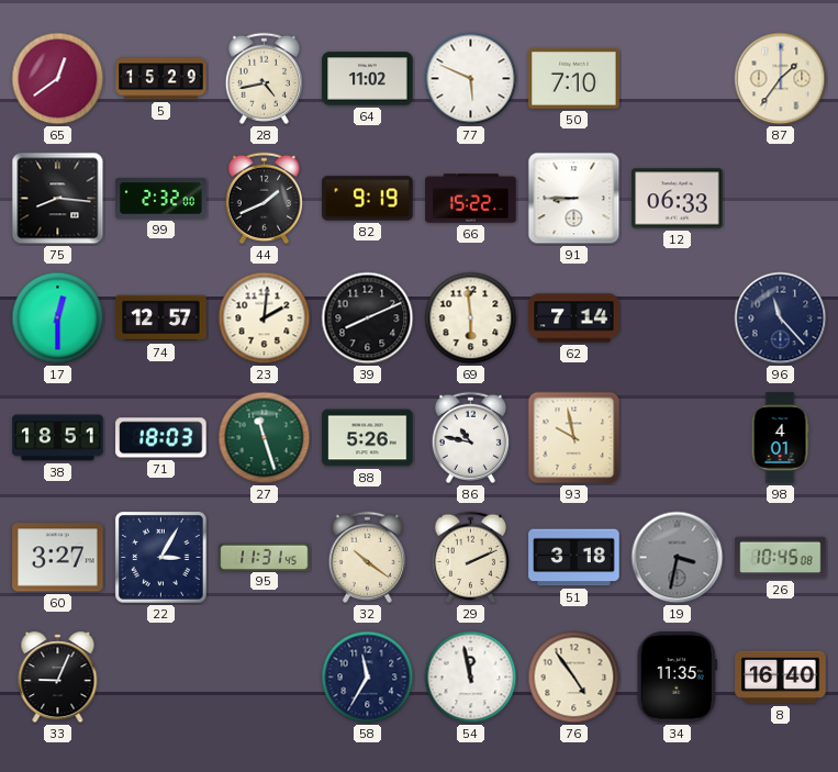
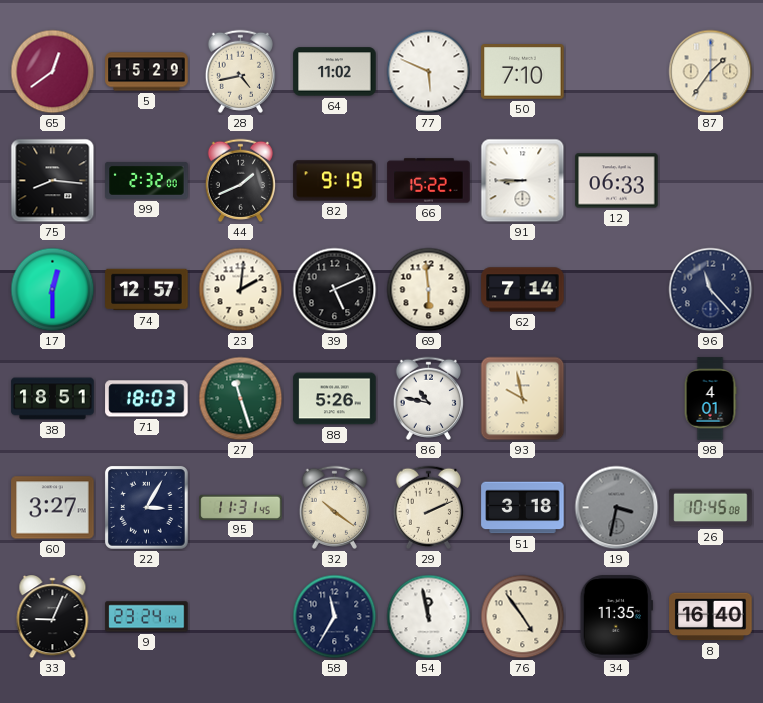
39: 8:11 -> 5:11
9: none -> 23:24
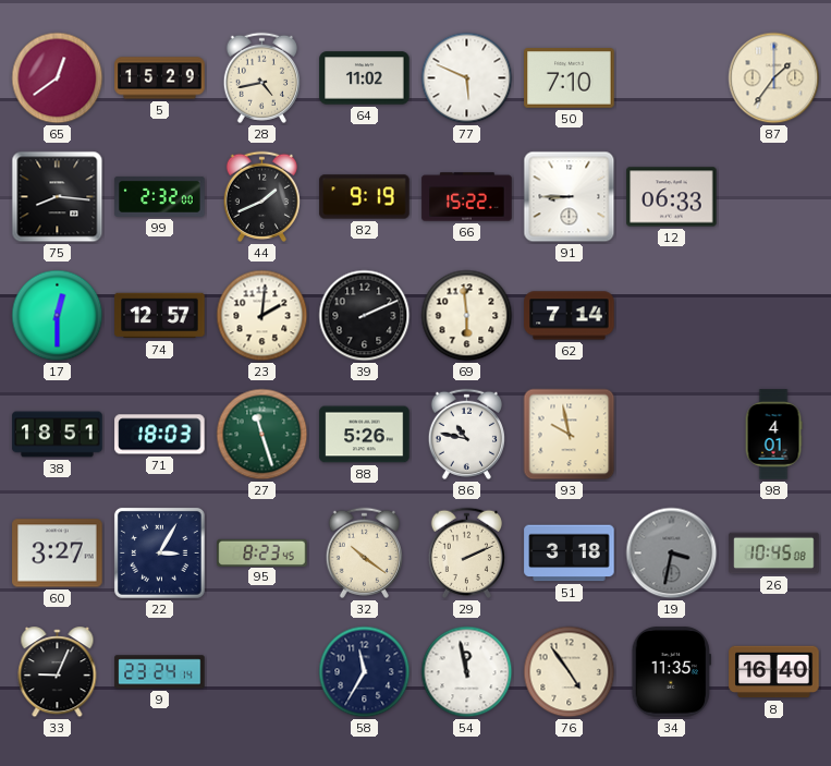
39: 5:11 -> 2:11
96: 11:23 -> none
95: 11:31 -> 8:23
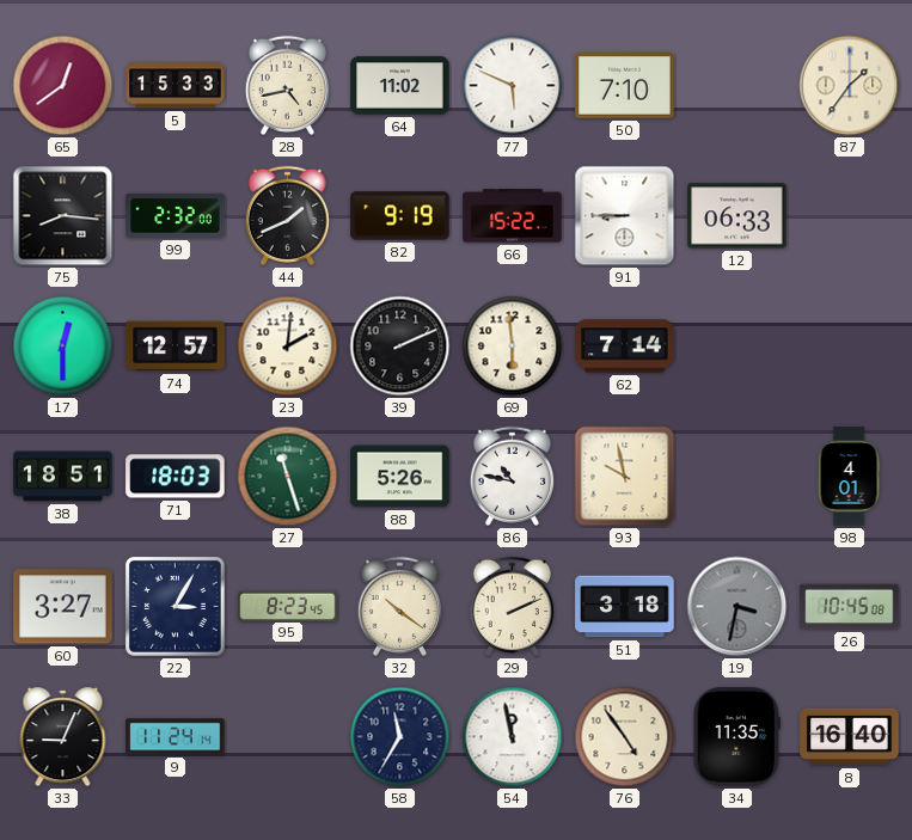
5: 15:29 -> 15:33
9: 23:24 -> 11:24
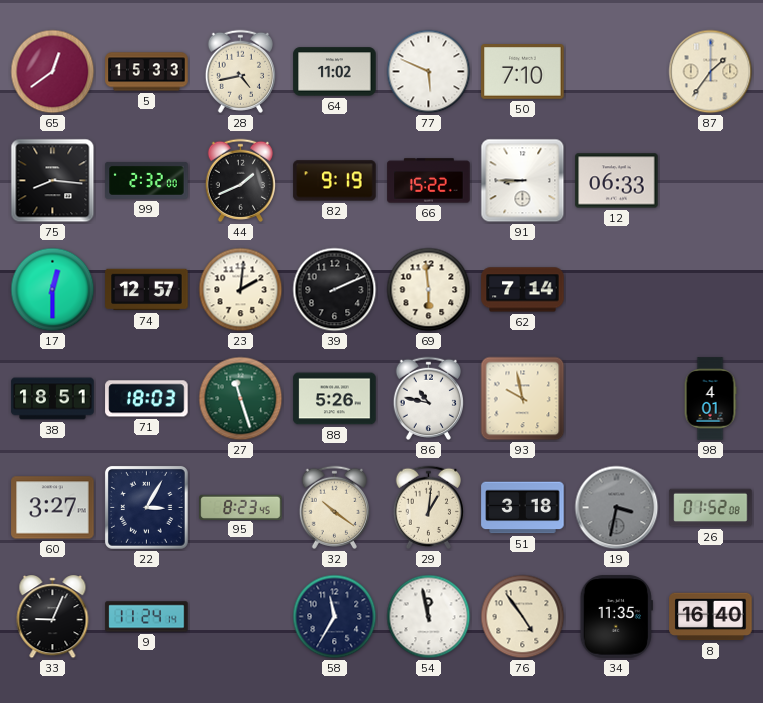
29: 2:11 -> 1:01
26: 10:45 -> 01:52
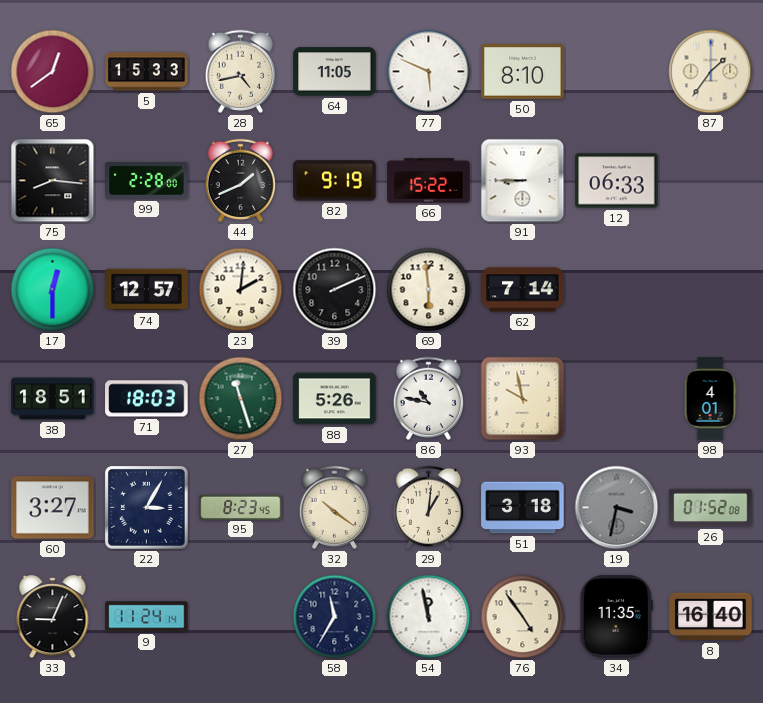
64: 11:02 -> 11:05
50: 7:10 -> 8:10
99: 2:32 -> 2:28
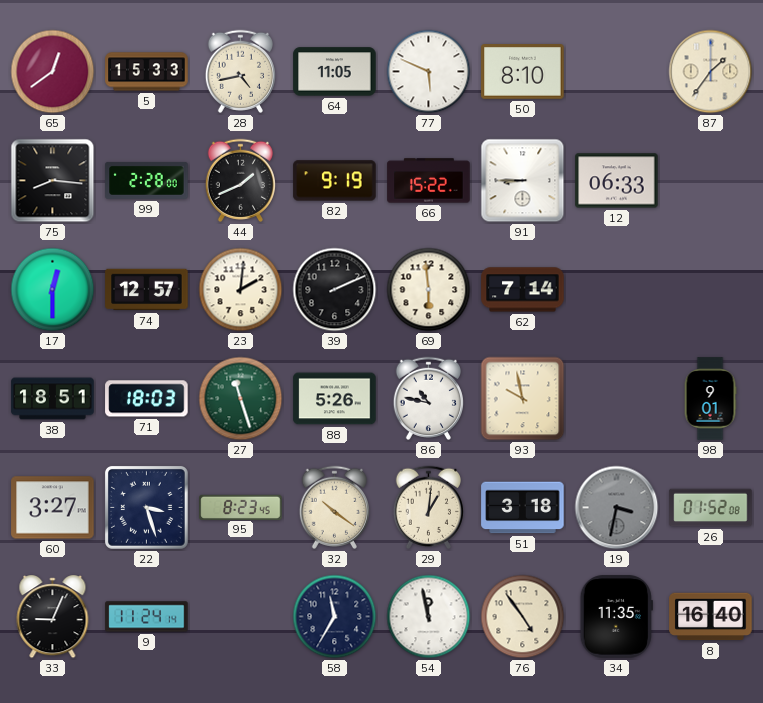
98: 4:01 -> 9:01
22: 3:05 -> 3:27
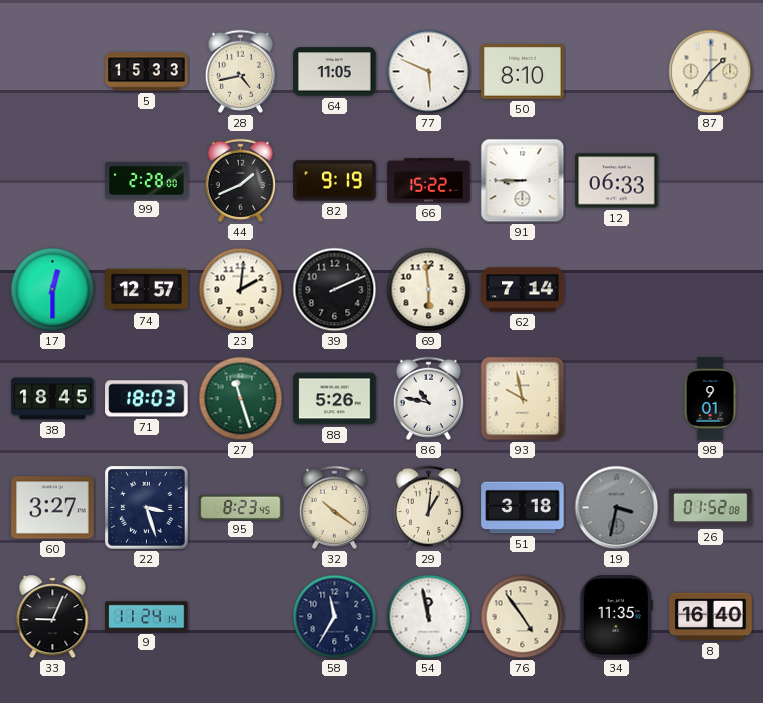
65: 12:39 -> none
75: 8:16 -> none
38: 18:51 -> 18:45
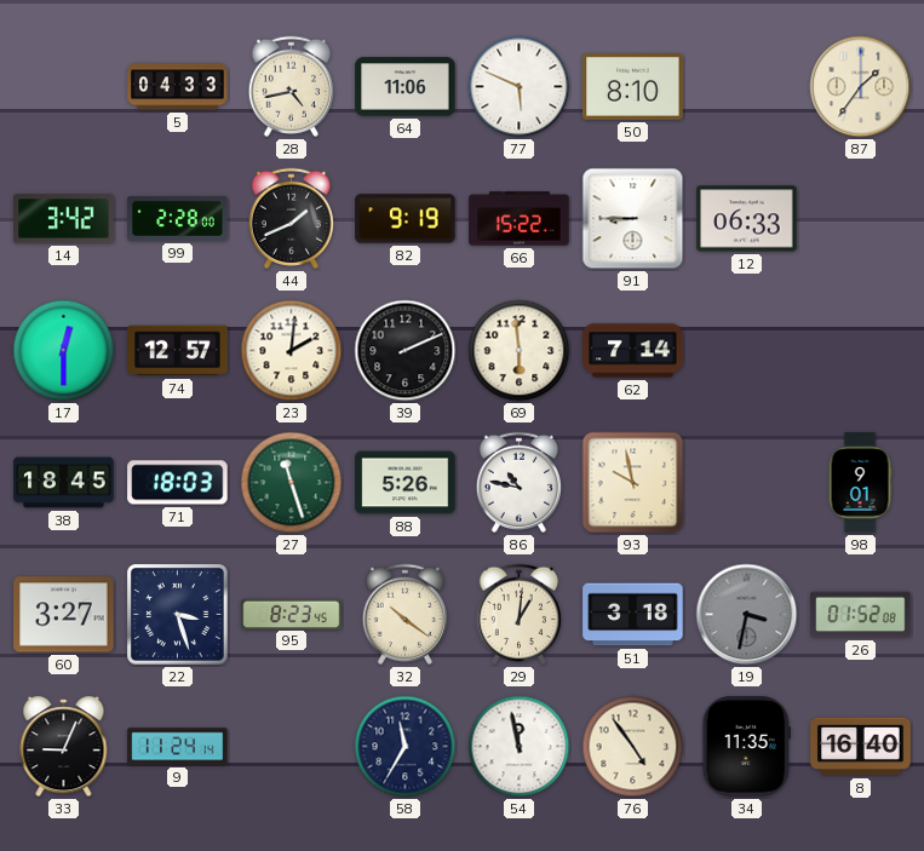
5: 15:33 -> 04:33
64: 11:05 -> 11:06
14: none -> 3:42
